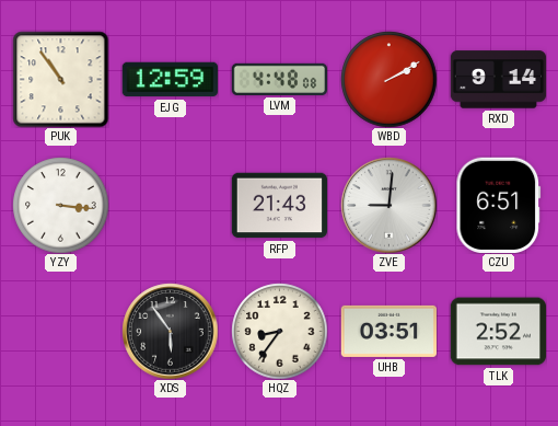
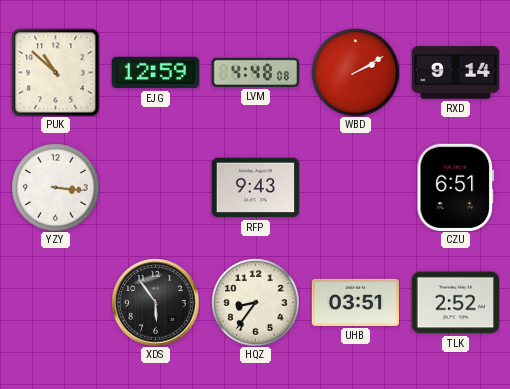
PUK: 10:54 -> 10:52
RFP: 21:43 -> 9:43
ZVE: 9:01 -> none
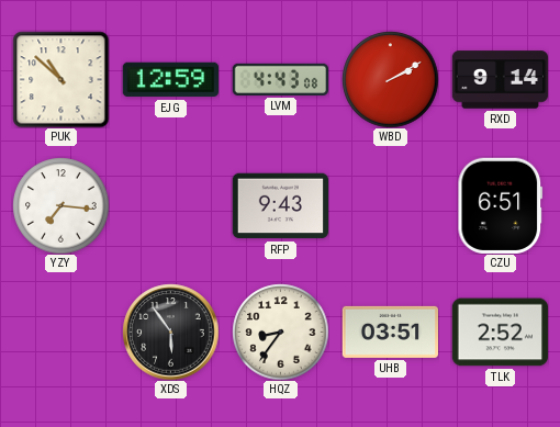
LVM: 4:48 -> 4:43
YZY: 3:16 -> 7:16
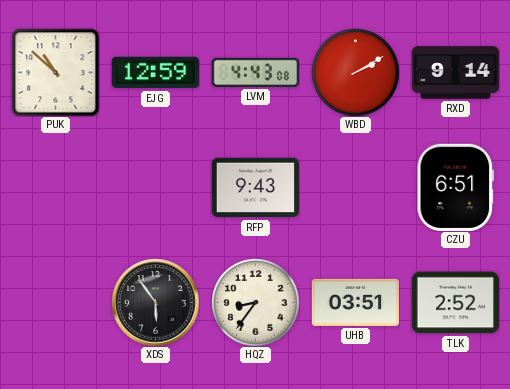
YZY: 7:16 -> none
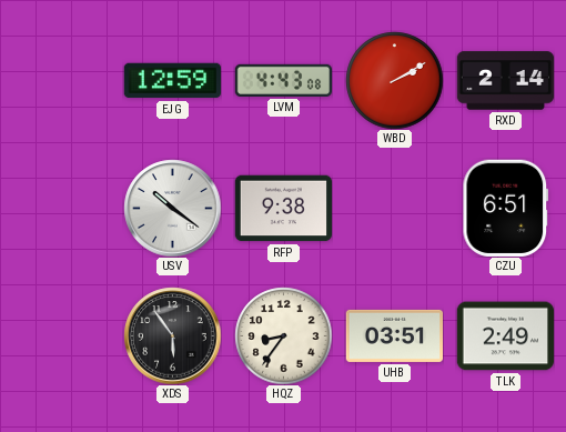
PUK: 10:52 -> none
RXD: 9:14 -> 2:14
USV: none -> 10:21
RFP: 9:43 -> 9:38
TLK: 2:52 -> 2:49
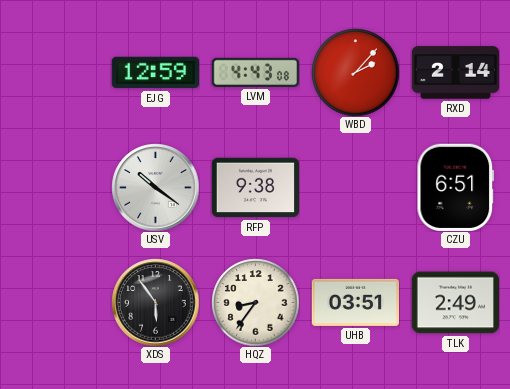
WBD: 2:10 -> 2:07
